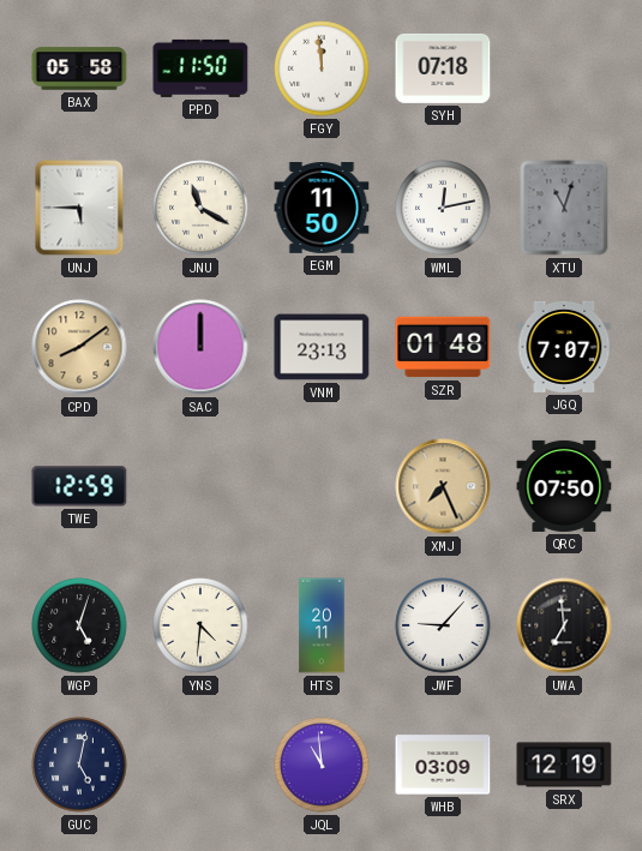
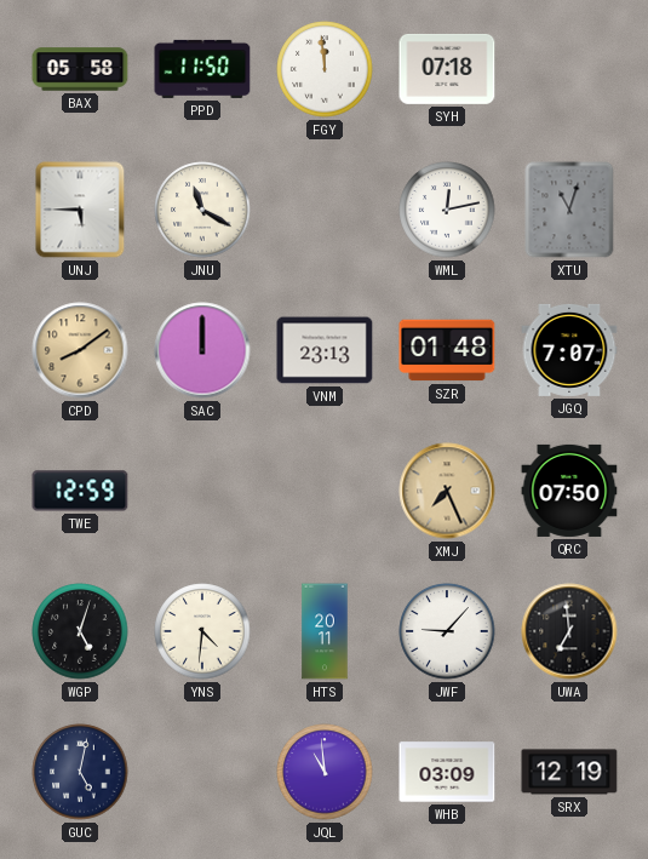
EGM: 11:50 -> none
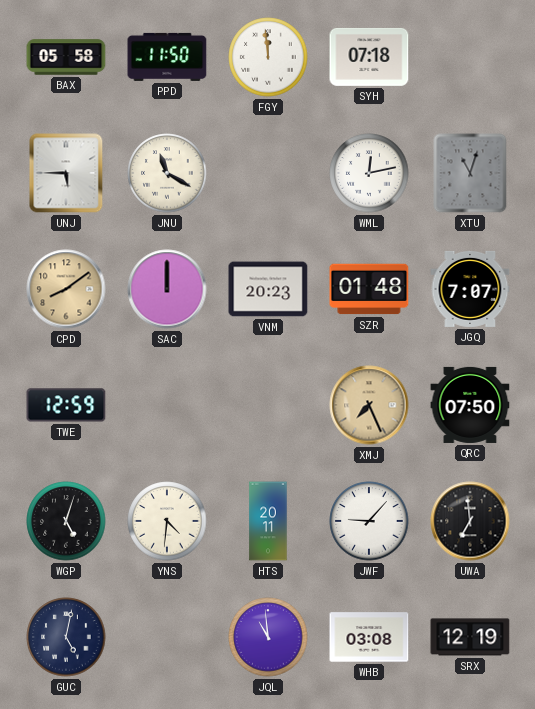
VNM: 23:13 -> 20:23
WHB: 03:09 -> 03:08
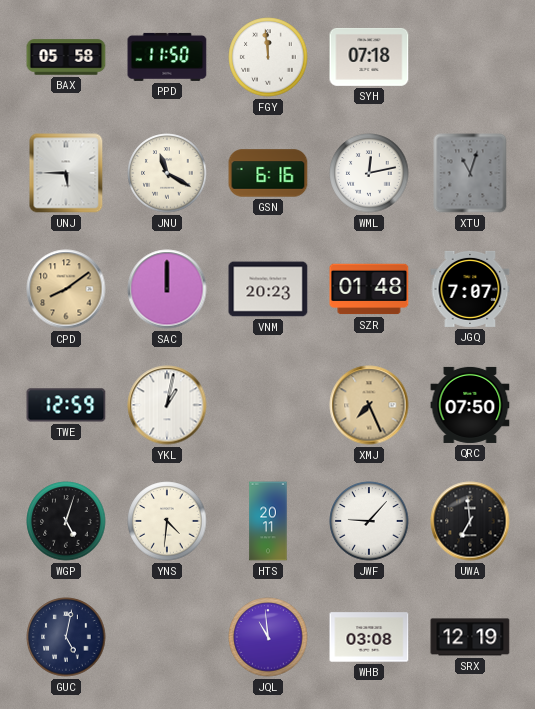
GSN: none -> 6:16
YKL: none -> 1:02
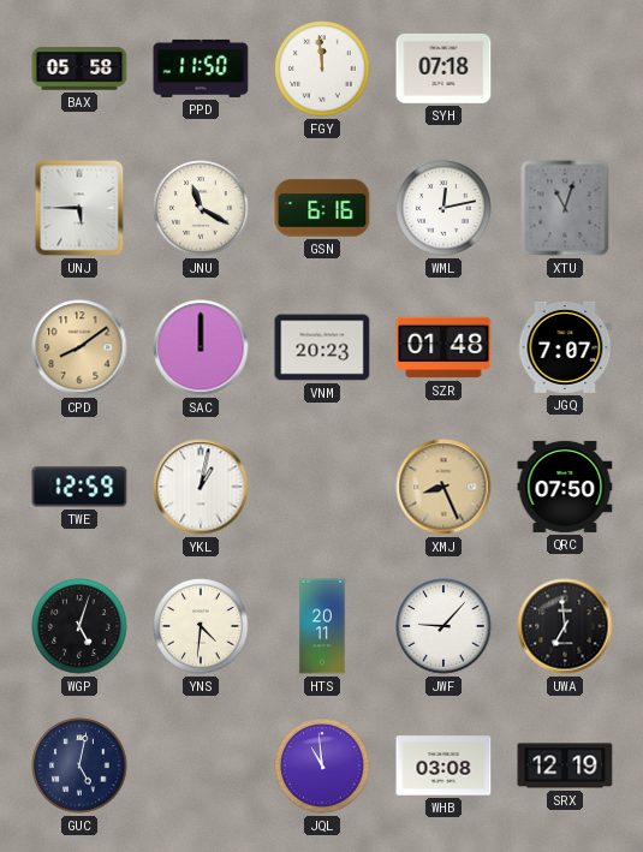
XMJ: 7:26 -> 8:26
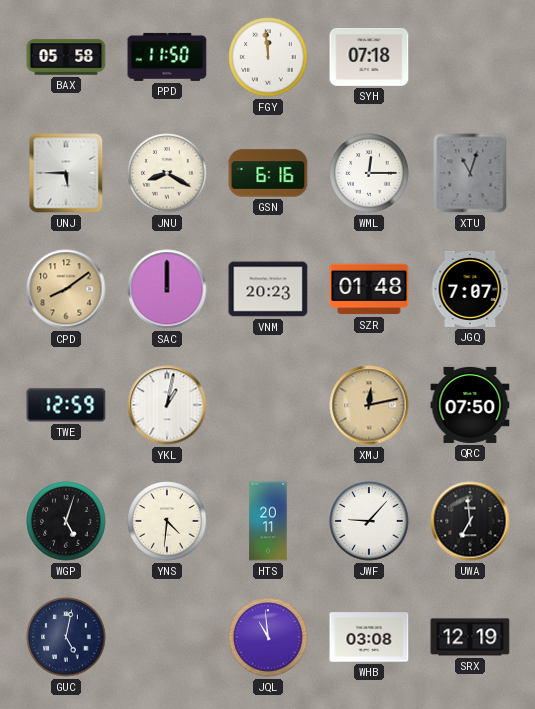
JNU: 11:20 -> 8:20
WML: 12:13 -> 12:15
XMJ: 8:26 -> 12:13
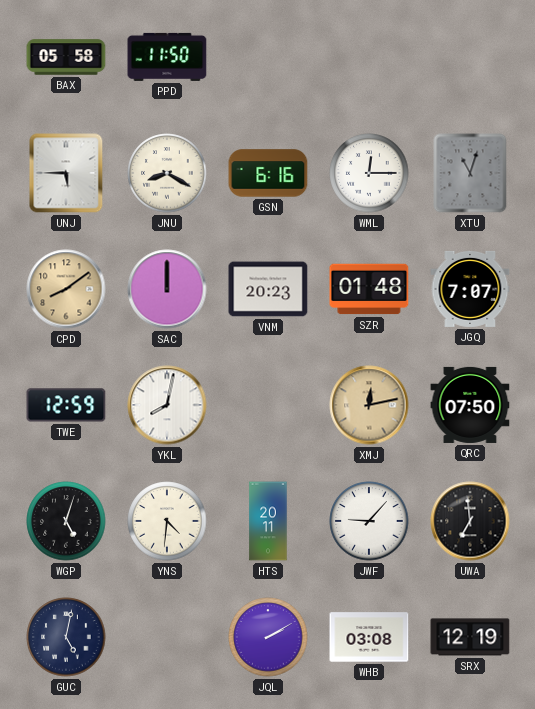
FGY: 11:59 -> none
SYH: 07:18 -> none
YKL: 1:02 -> 8:02
JQL: 10:59 -> 2:10
